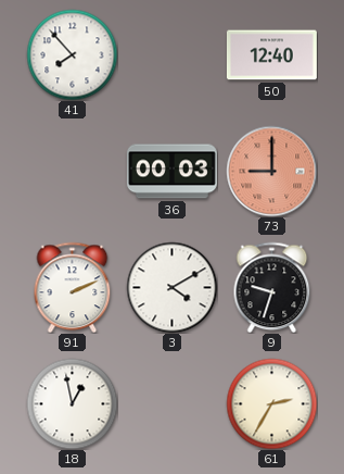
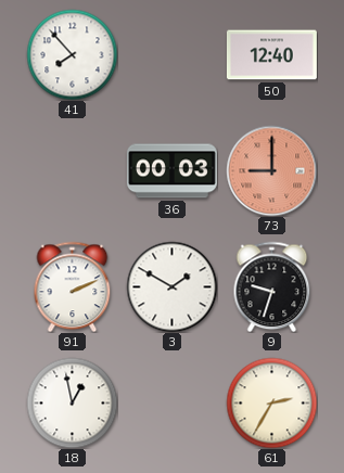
3: 4:10 -> 1:50
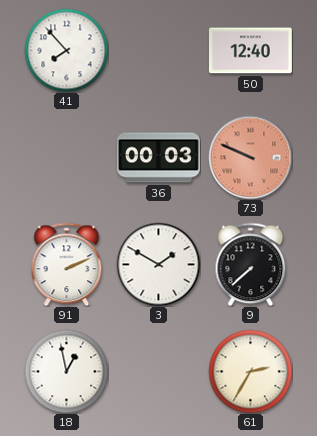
73: 9:00 -> 9:49
9: 9:33 -> 7:38
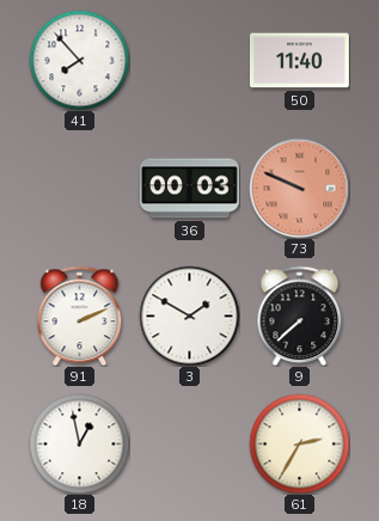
50: 12:40 -> 11:40
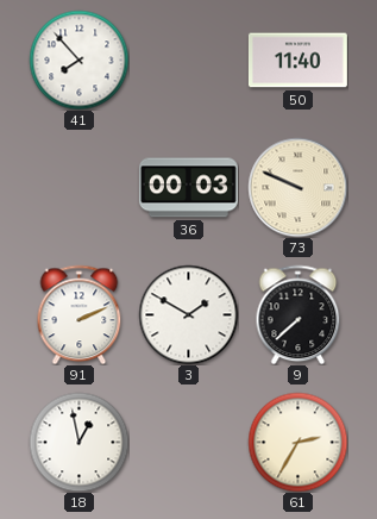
73 dial: salmon -> cream
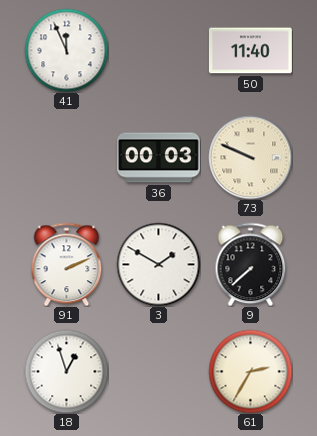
41: 7:53 -> 11:56
18: 12:58 -> 12:57
